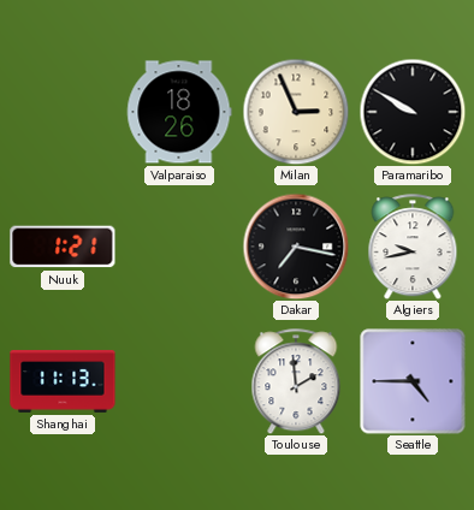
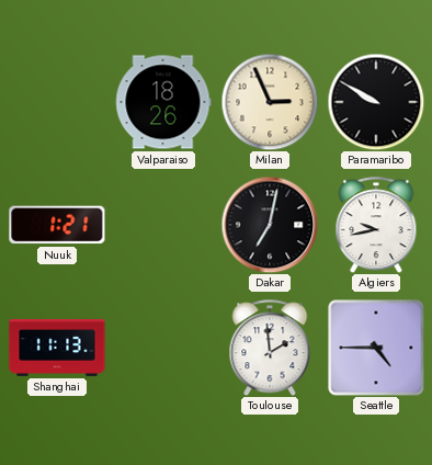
Dakar: 7:17 -> 7:02
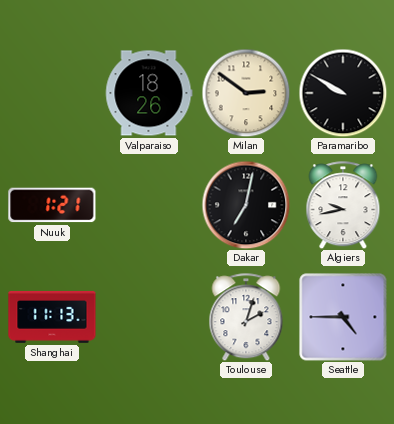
Milan: 2:56 -> 2:51
Toulouse: 1:59 -> 2:03
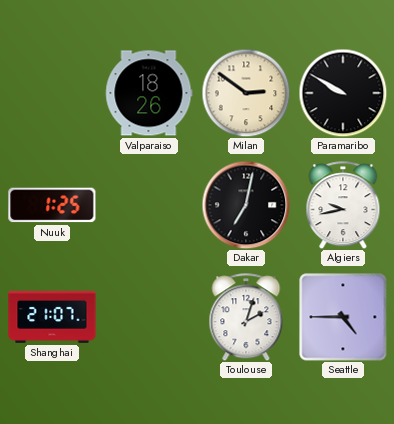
Nuuk: 1:21 -> 1:25
Shanghai: 11:13 -> 21:07
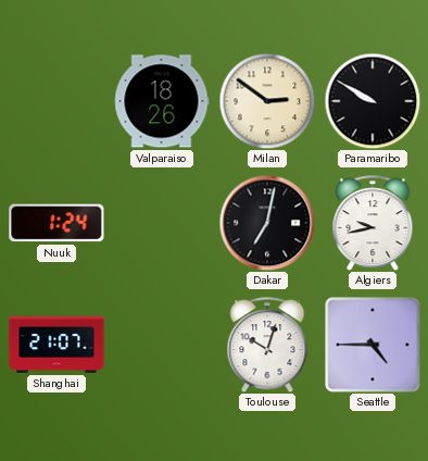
Nuuk: 1:25 -> 1:24
Toulouse: 2:03 -> 10:03
